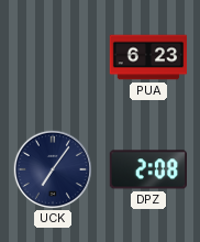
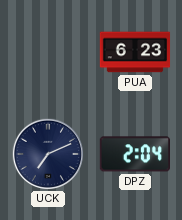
UCK: 7:06 -> 7:11
DPZ: 2:08 -> 2:04
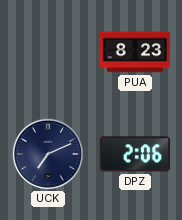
PUA: 6:23 -> 8:23
DPZ: 2:04 -> 2:06
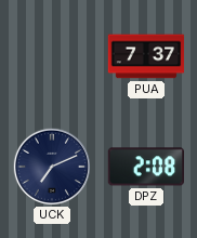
PUA: 8:23 -> 7:37
DPZ: 2:06 -> 2:08
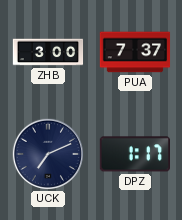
ZHB: none -> 3:00
DPZ: 2:08 -> 1:17
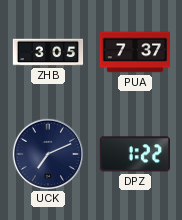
ZHB: 3:00 -> 3:05
DPZ: 1:17 -> 1:22
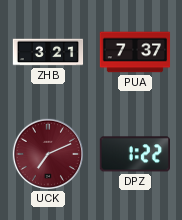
ZHB: 3:05 -> 3:21
UCK dial: navy -> burgundy
